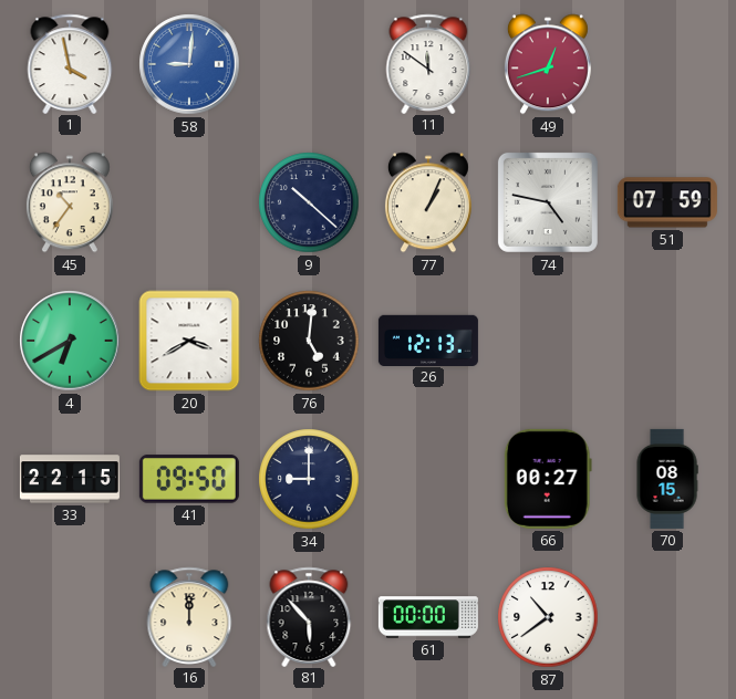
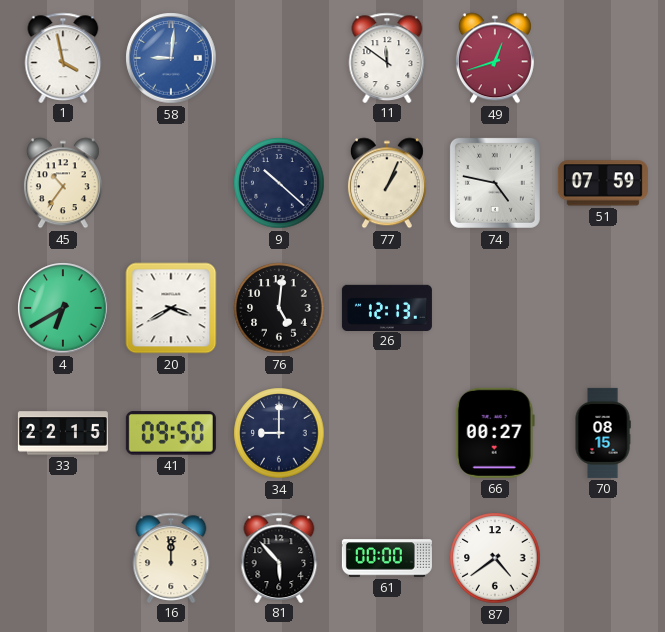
87: 10:39 -> 4:39
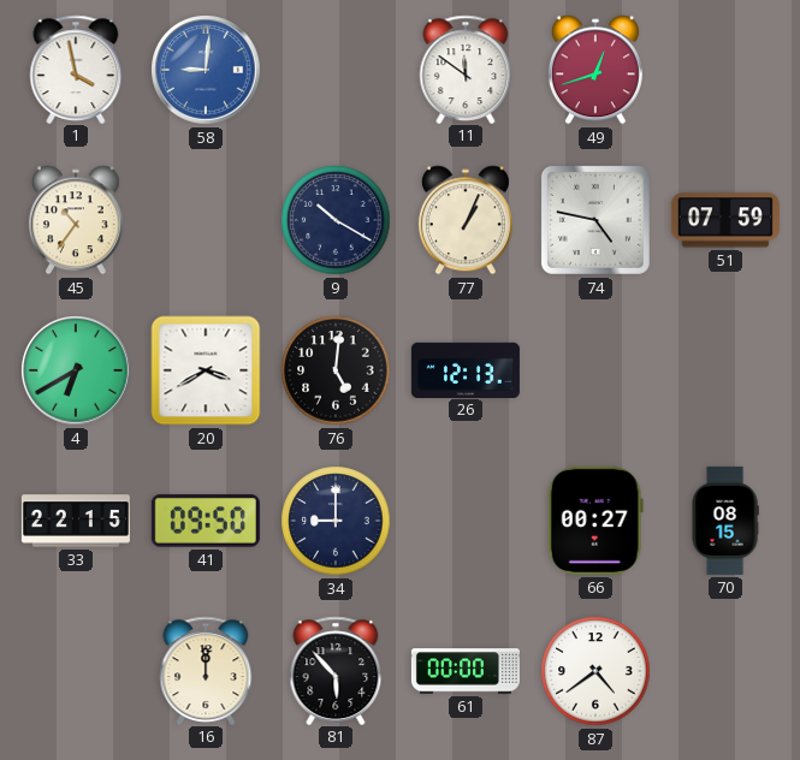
9: 10:22 -> 10:20
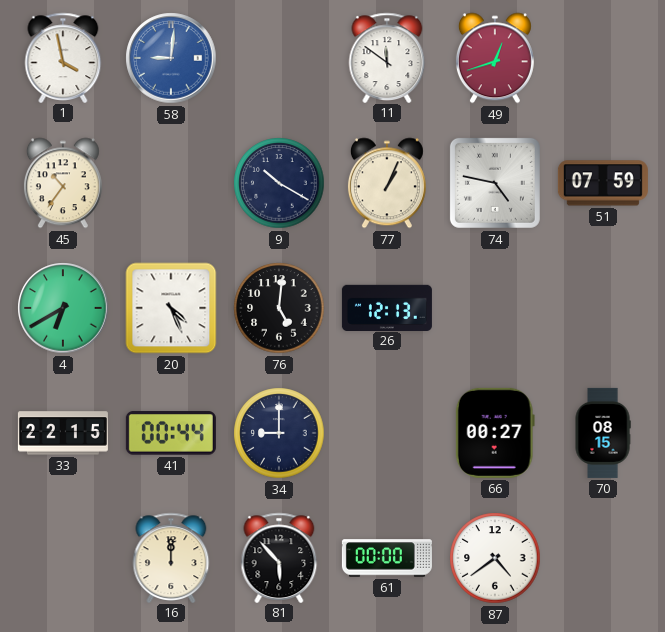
20: 3:40 -> 4:26
41: 09:50 -> 00:44
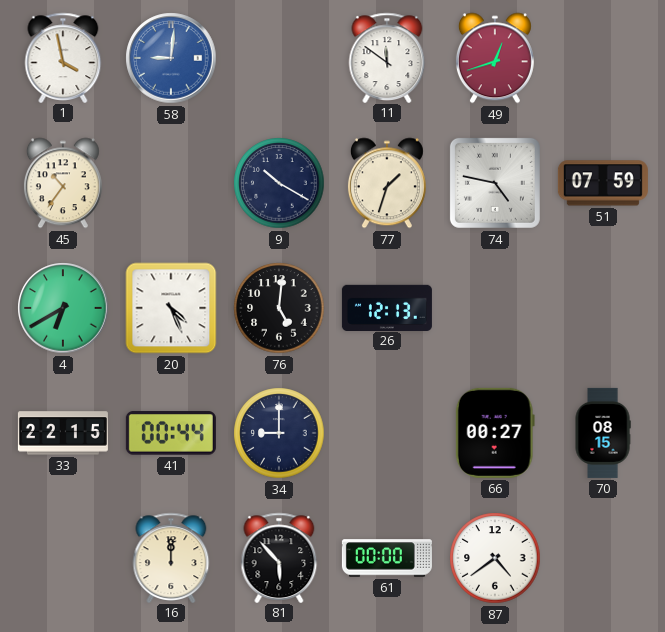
77: 1:04 -> 1:33
